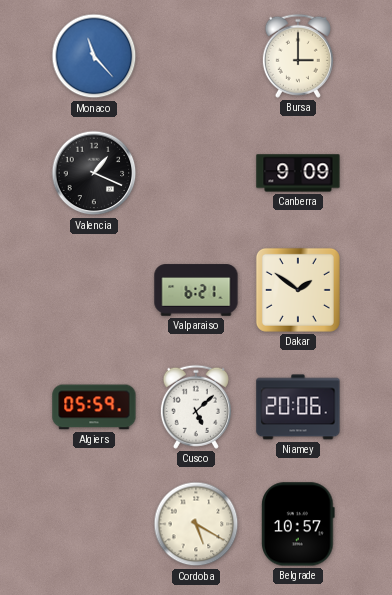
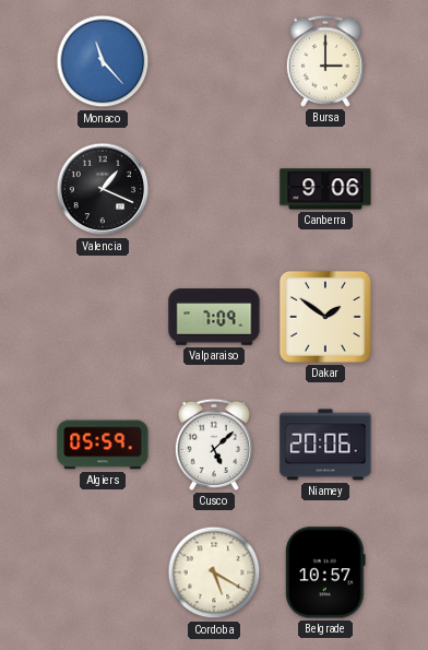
Canberra: 9:09 -> 9:06
Valparaiso: 6:21 -> 7:09
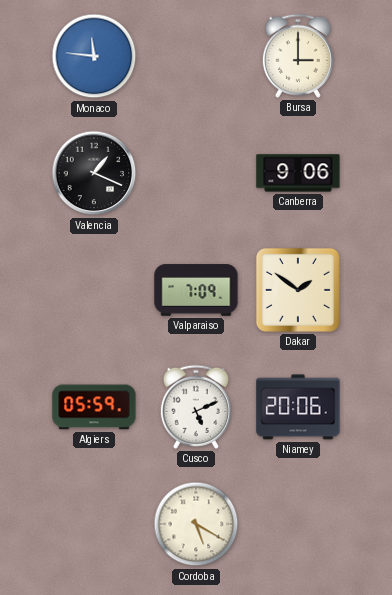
Monaco: 11:23 -> 11:46
Cusco: 5:08 -> 5:11
Belgrade: 10:57 -> none
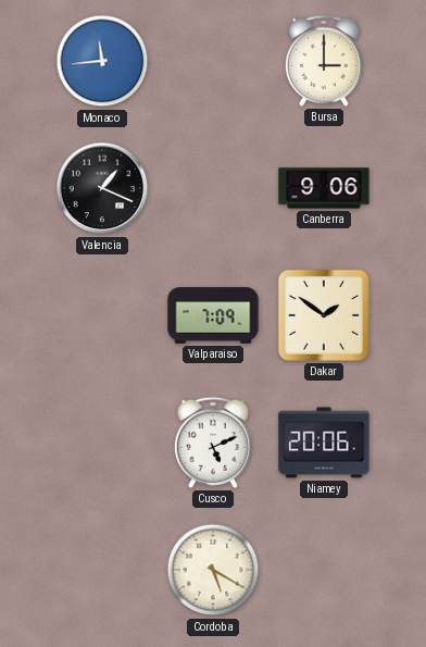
Monaco: 11:46 -> 11:44
Algiers: 05:59 -> none
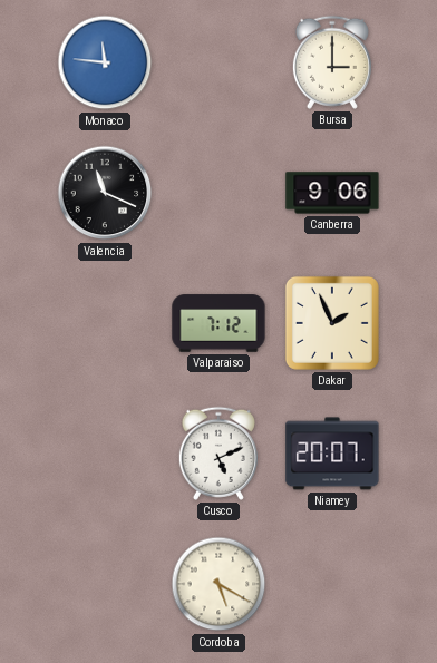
Monaco: 11:44 -> 11:46
Valencia: 1:19 -> 11:19
Valparaiso: 7:09 -> 7:12
Dakar: 1:51 -> 1:56
Niamey: 20:06 -> 20:07
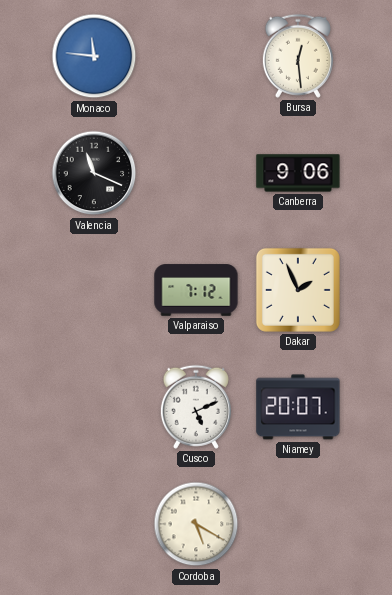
Bursa: 3:00 -> 12:29
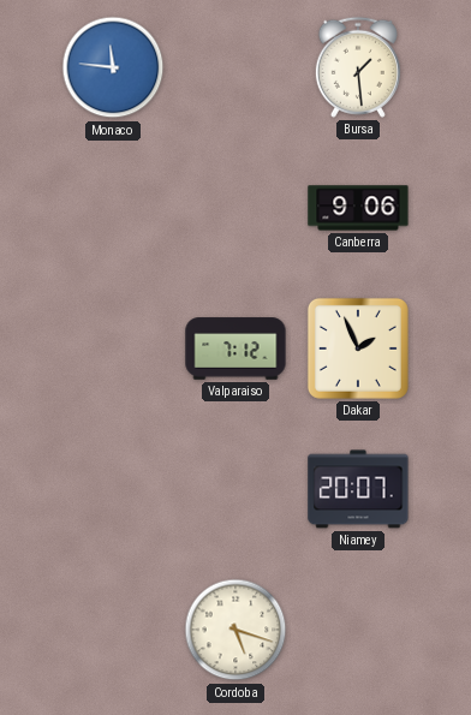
Bursa: 12:29 -> 1:29
Valencia: 11:19 -> none
Cusco: 5:11 -> none
Cordoba: 5:20 -> 5:18
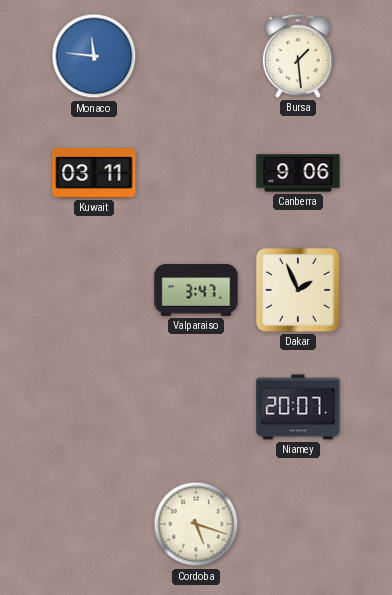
Kuwait: none -> 03:11
Valparaiso: 7:12 -> 3:47
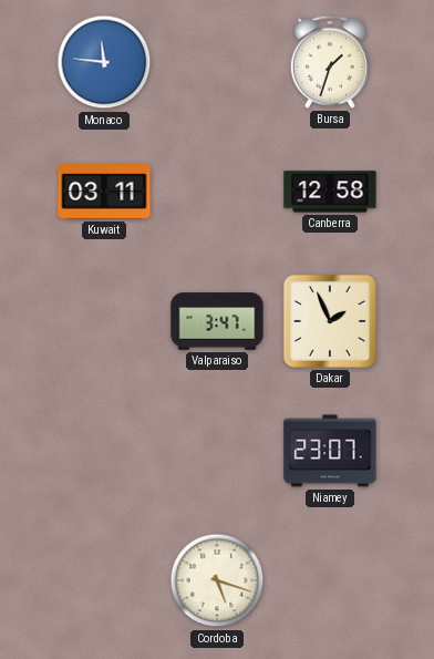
Bursa: 1:29 -> 1:33
Canberra: 9:06 -> 12:58
Niamey: 20:07 -> 23:07
